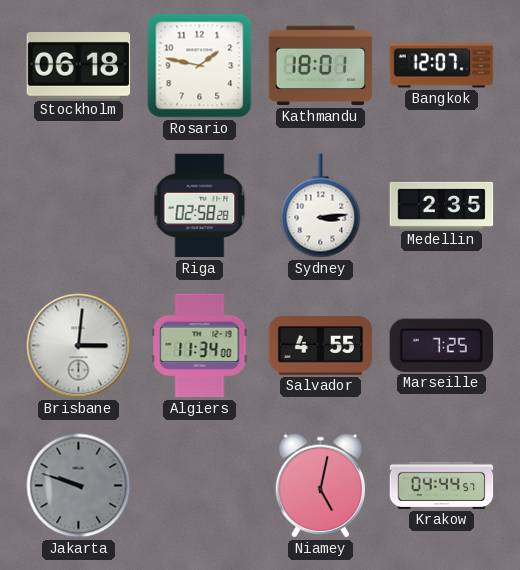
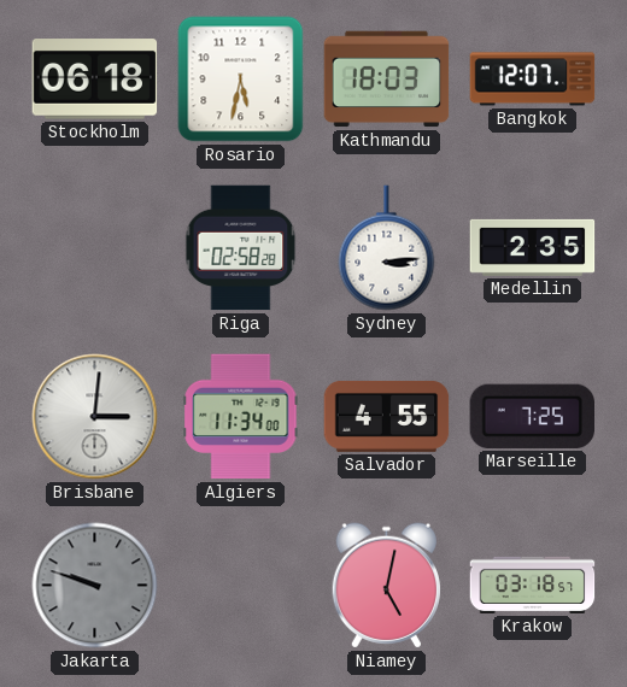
Rosario: 1:47 -> 5:32
Kathmandu: 18:01 -> 18:03
Krakow: 04:44 -> 03:18
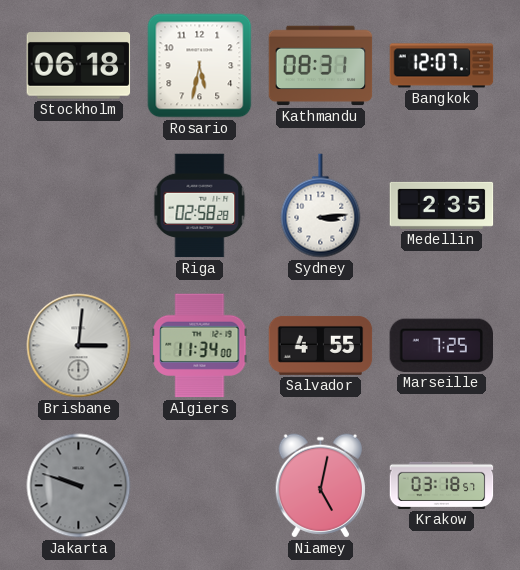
Kathmandu: 18:03 -> 08:31
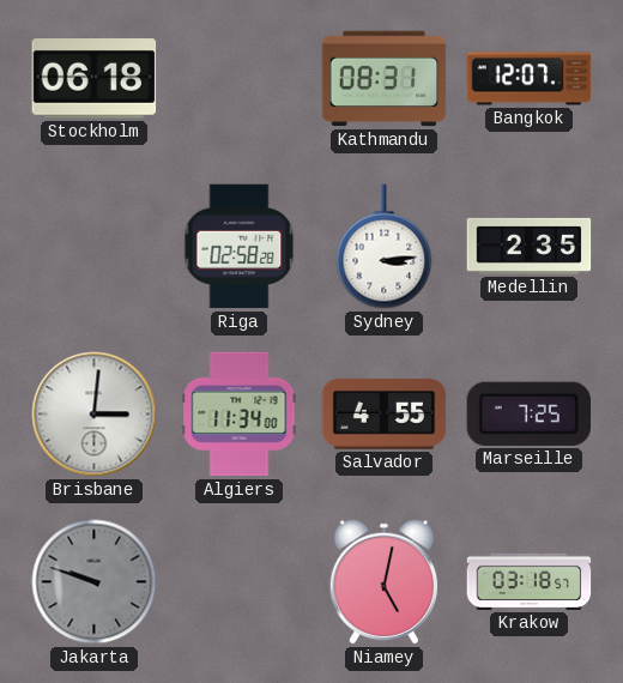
Rosario: 5:32 -> none
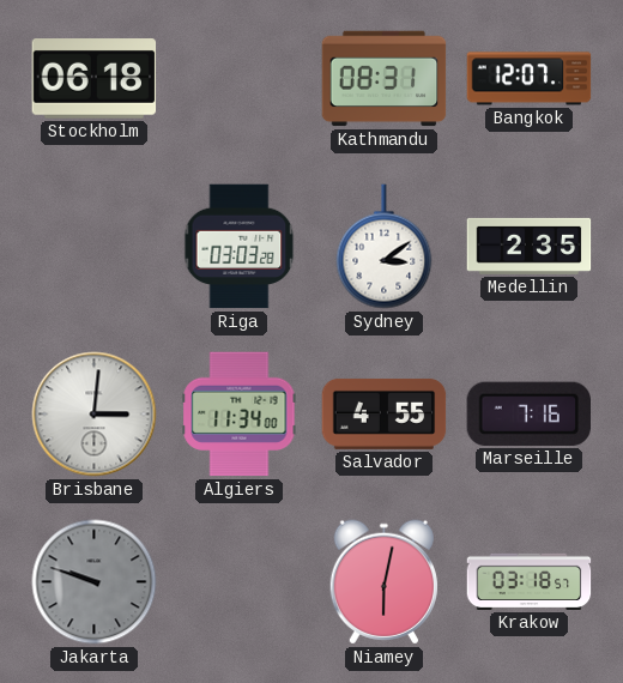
Riga: 02:58 -> 03:03
Sydney: 3:14 -> 3:09
Marseille: 7:25 -> 7:16
Niamey: 5:02 -> 6:02
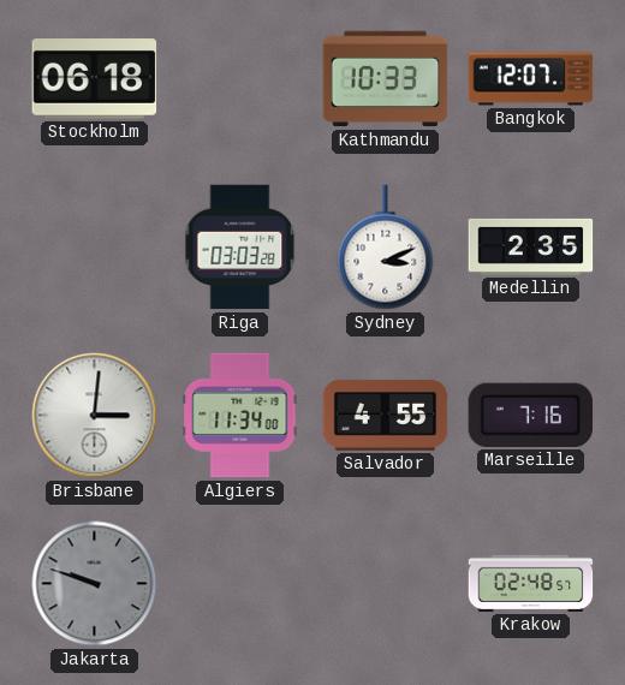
Kathmandu: 08:31 -> 10:33
Sydney: 3:09 -> 3:11
Niamey: 6:02 -> none
Krakow: 03:18 -> 02:48
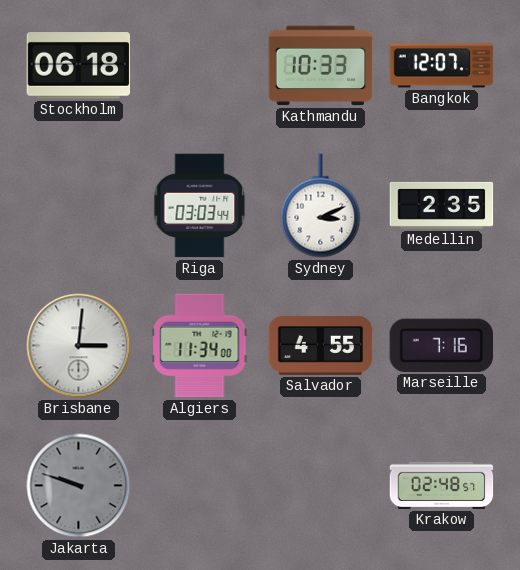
Riga: 03:03:28 -> 03:03:44
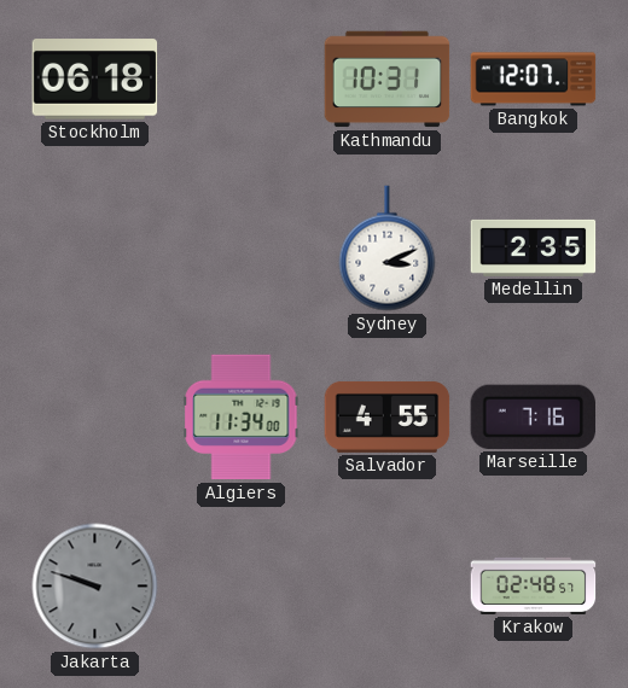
Kathmandu: 10:33 -> 10:31
Riga: 03:03 -> none
Brisbane: 3:01 -> none
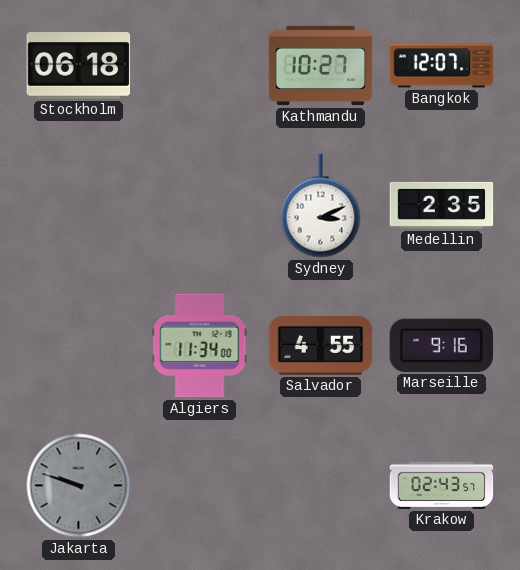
Kathmandu: 10:31 -> 10:27
Marseille: 7:16 -> 9:16
Krakow: 02:48 -> 02:43
